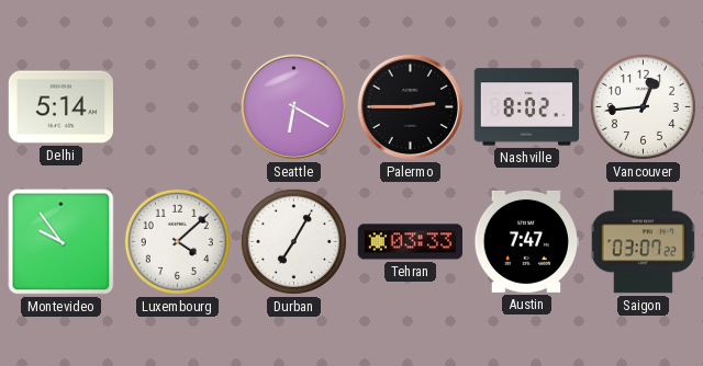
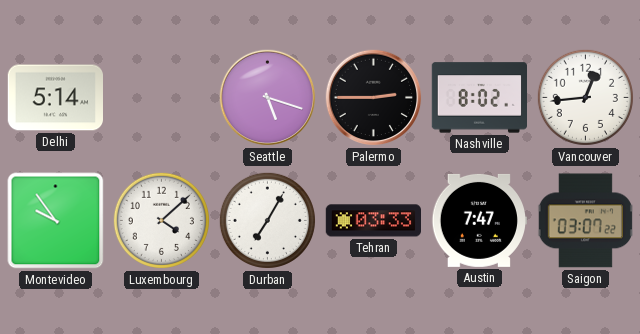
Seattle: 6:20 -> 5:18
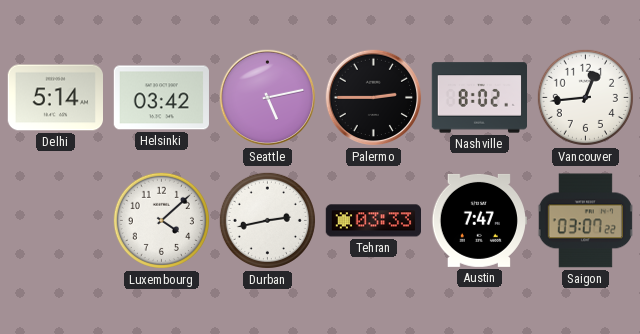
Helsinki: none -> 03:42
Seattle: 5:18 -> 5:13
Montevideo: 9:54 -> none
Durban: 7:05 -> 2:43
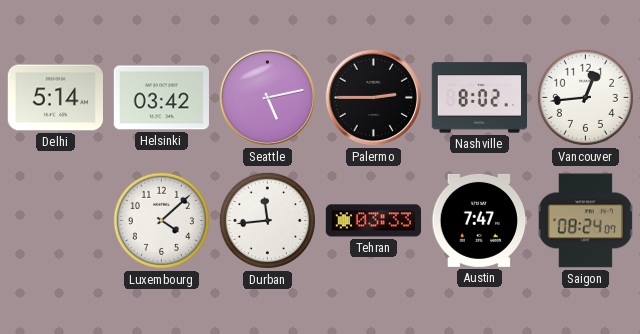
Durban: 2:43 -> 11:44
Saigon: 03:07 -> 08:24
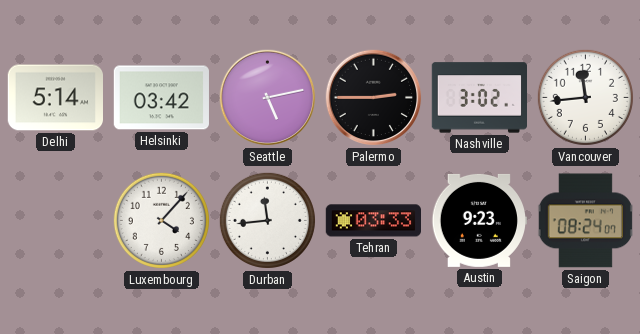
Nashville: 8:02 -> 3:02
Vancouver: 12:44 -> 11:44
Luxembourg: 4:08 -> 4:07
Austin: 7:47 -> 9:23
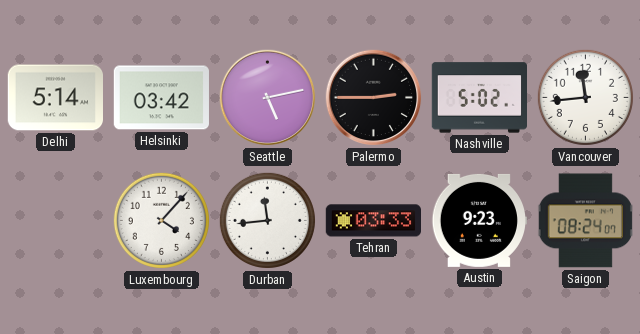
Nashville: 3:02 -> 5:02
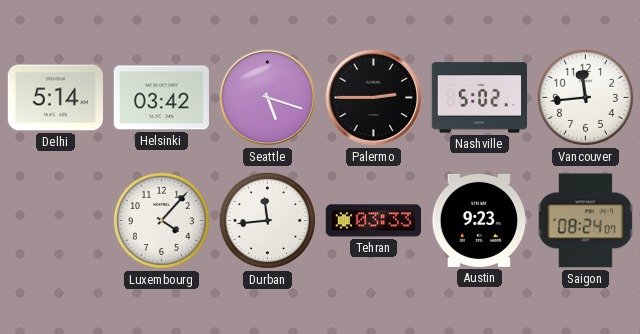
Seattle: 5:13 -> 5:18
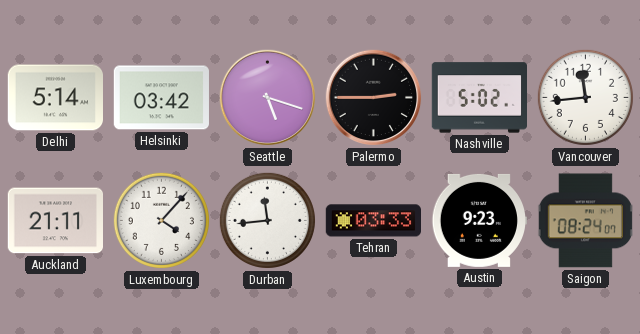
Auckland: none -> 21:11
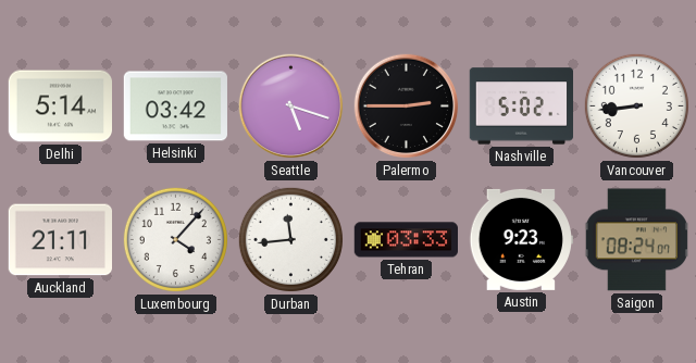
Vancouver: 11:44 -> 8:44
